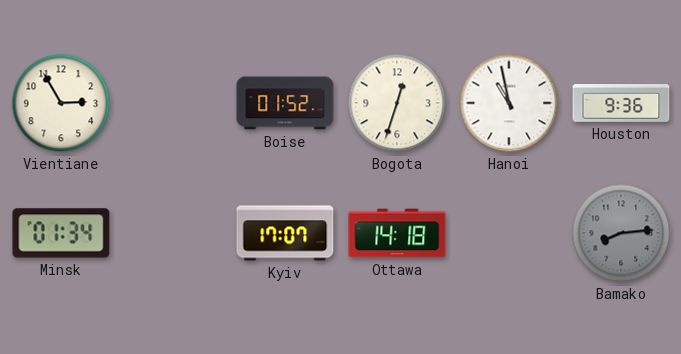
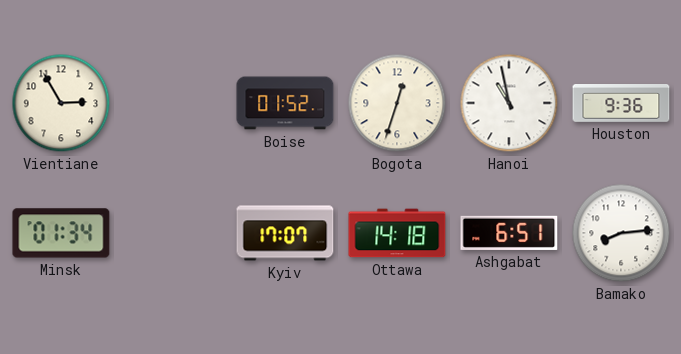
Ashgabat: none -> 6:51
Bamako dial: grey -> white
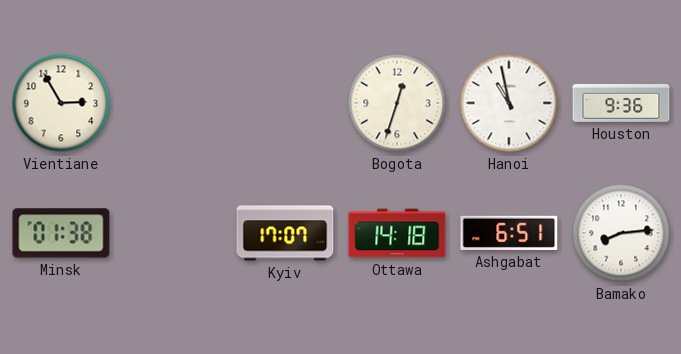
Boise: 01:52 -> none
Minsk: 01:34 -> 01:38
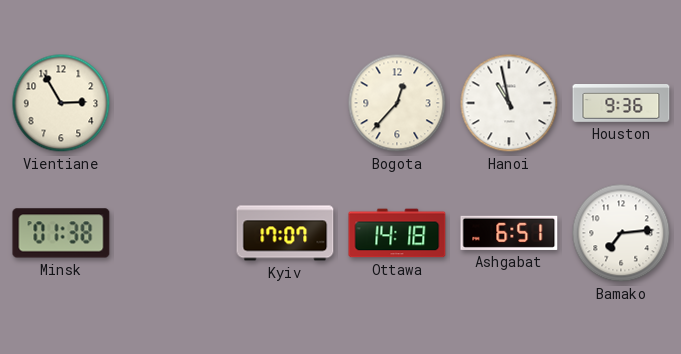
Bogota: 12:33 -> 12:37
Bamako: 8:14 -> 7:14
